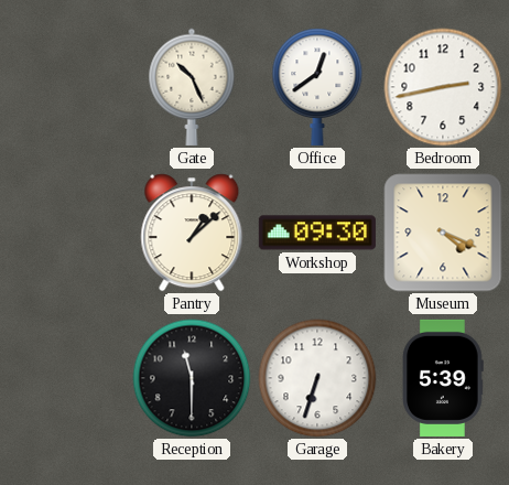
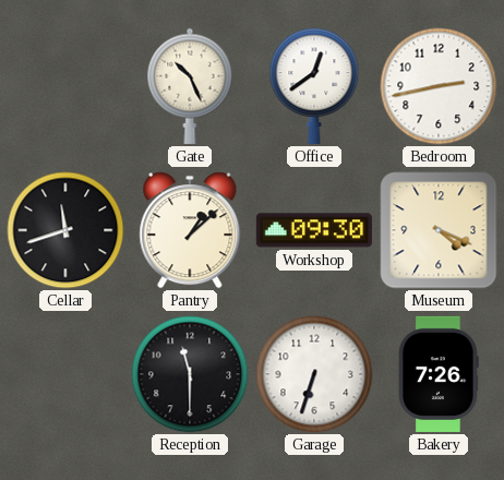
Cellar: none -> 11:42
Bakery: 5:39 -> 7:26
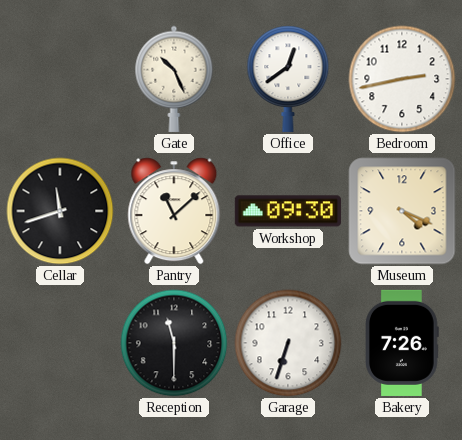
Pantry: 1:08 -> 11:08
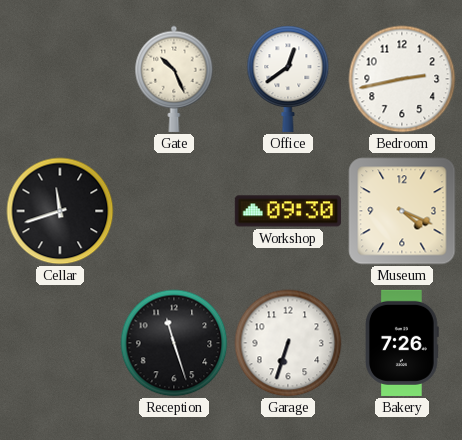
Pantry: 11:08 -> none
Reception: 11:30 -> 11:27
